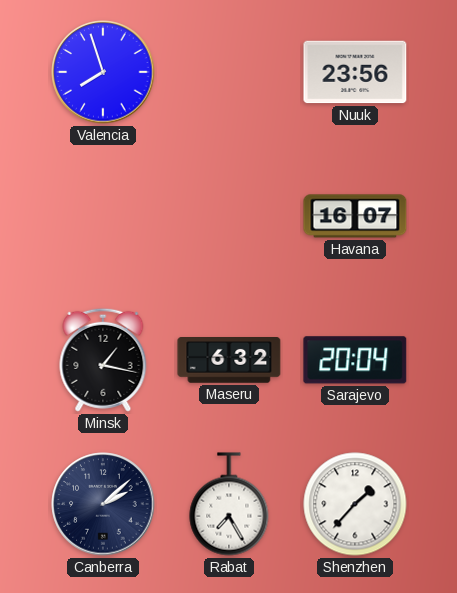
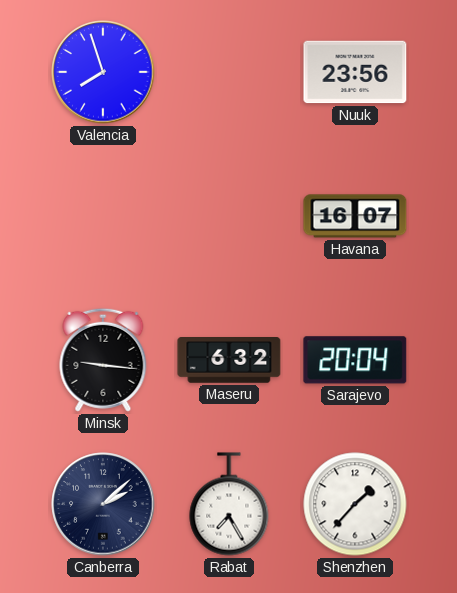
Minsk: 1:17 -> 9:16
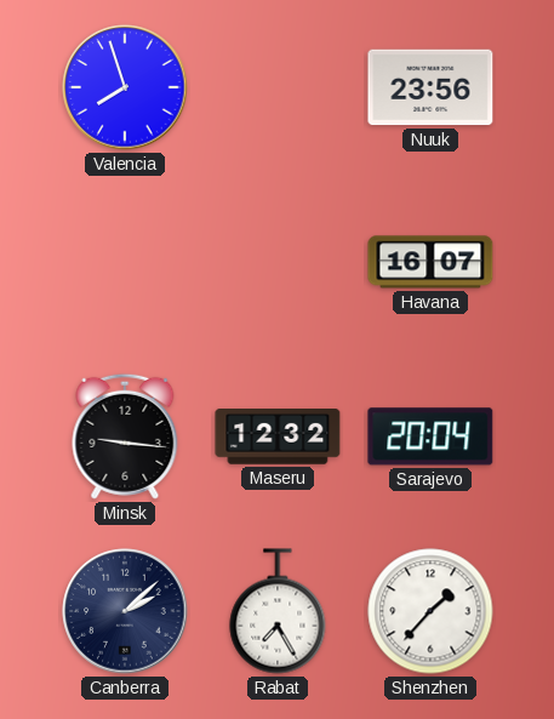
Maseru: 6:32 -> 12:32
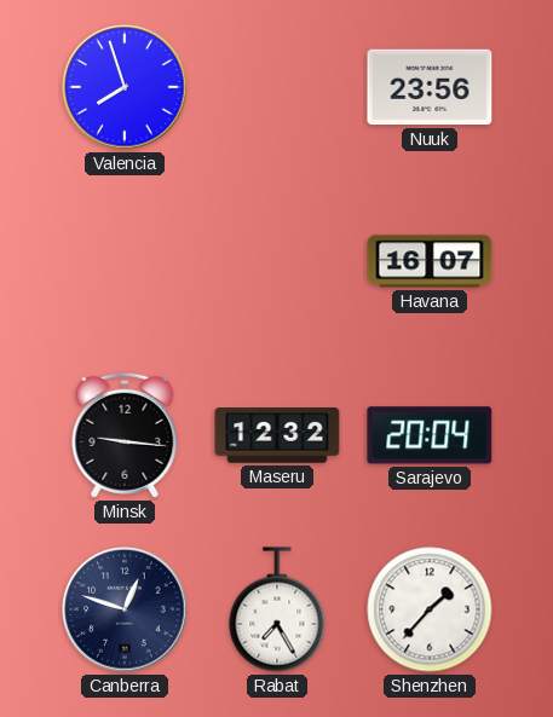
Canberra: 2:08 -> 12:48
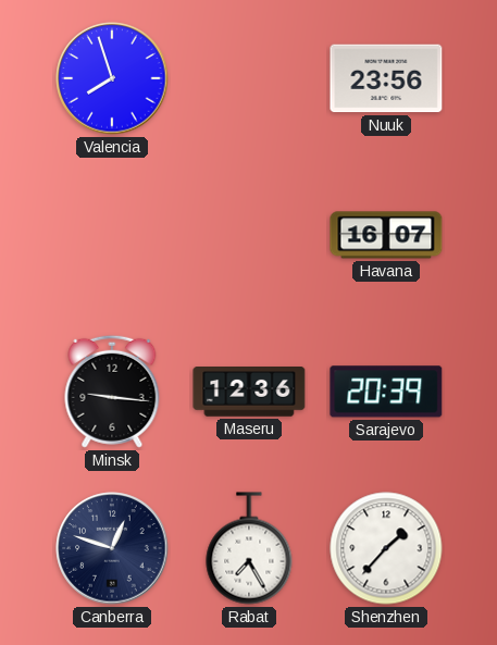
Maseru: 12:32 -> 12:36
Sarajevo: 20:04 -> 20:39
